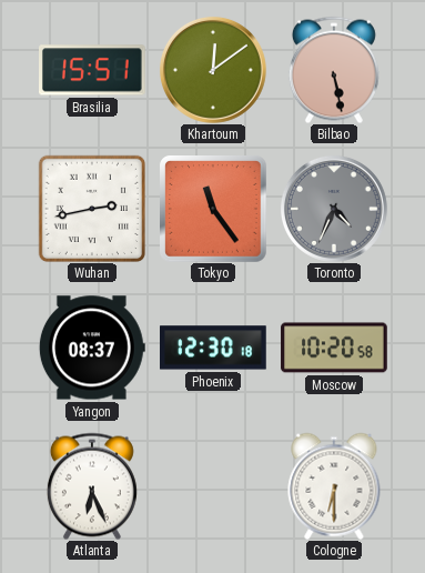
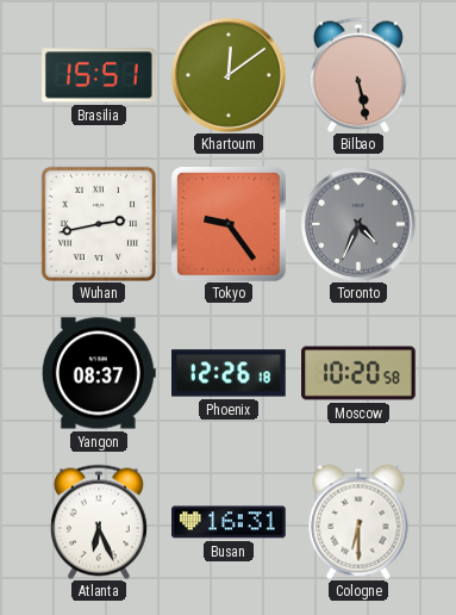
Tokyo: 11:24 -> 9:24
Phoenix: 12:30 -> 12:26
Busan: none -> 16:31
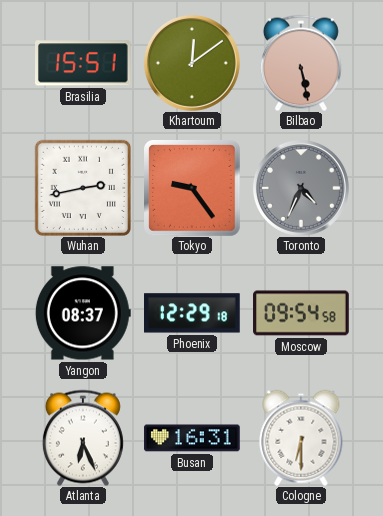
Phoenix: 12:26 -> 12:29
Moscow: 10:20 -> 09:54
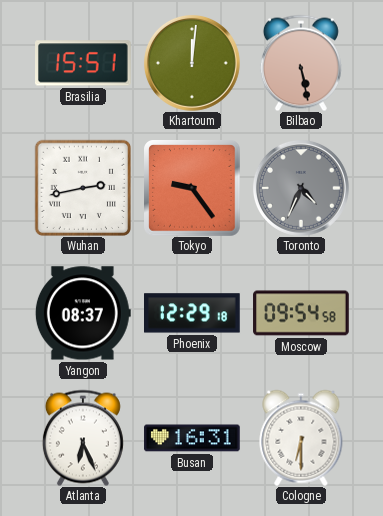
Khartoum: 12:09 -> 12:01
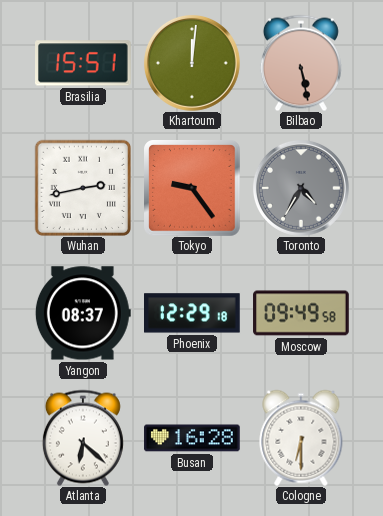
Toronto: 4:34 -> 4:35
Moscow: 09:54 -> 09:49
Atlanta: 6:26 -> 6:22
Busan: 16:31 -> 16:28
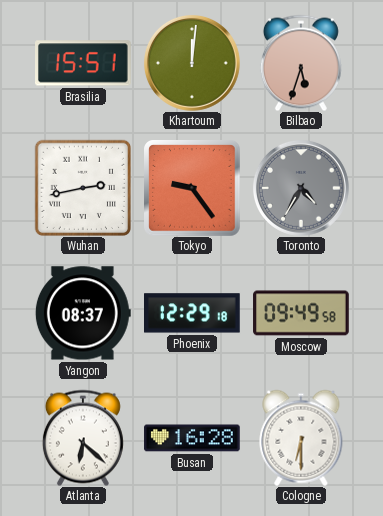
Bilbao: 5:28 -> 5:33
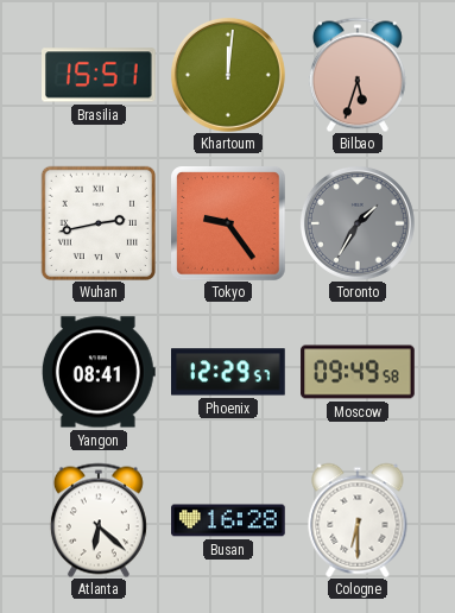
Toronto: 4:35 -> 1:35
Yangon: 08:37 -> 08:41
Phoenix: 12:29:18 -> 12:29:57
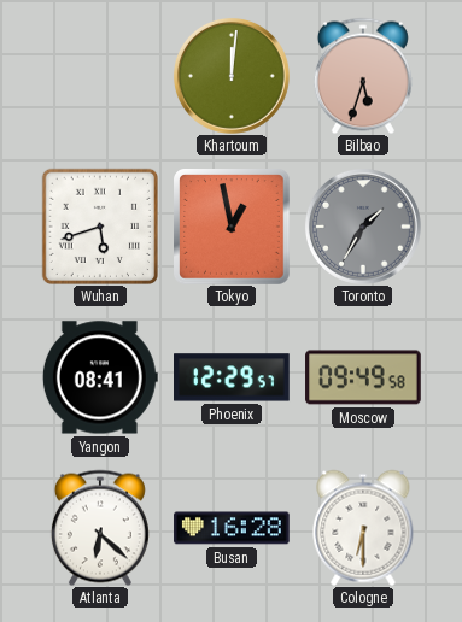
Brasilia: 15:51 -> none
Wuhan: 2:43 -> 5:42
Tokyo: 9:24 -> 12:58
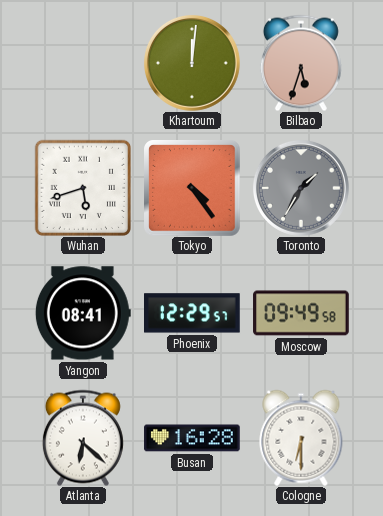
Tokyo: 12:58 -> 4:24
